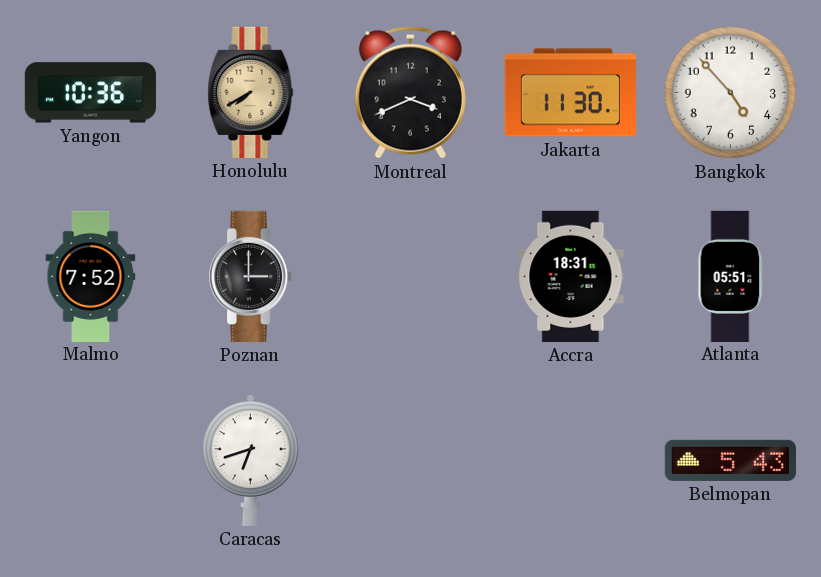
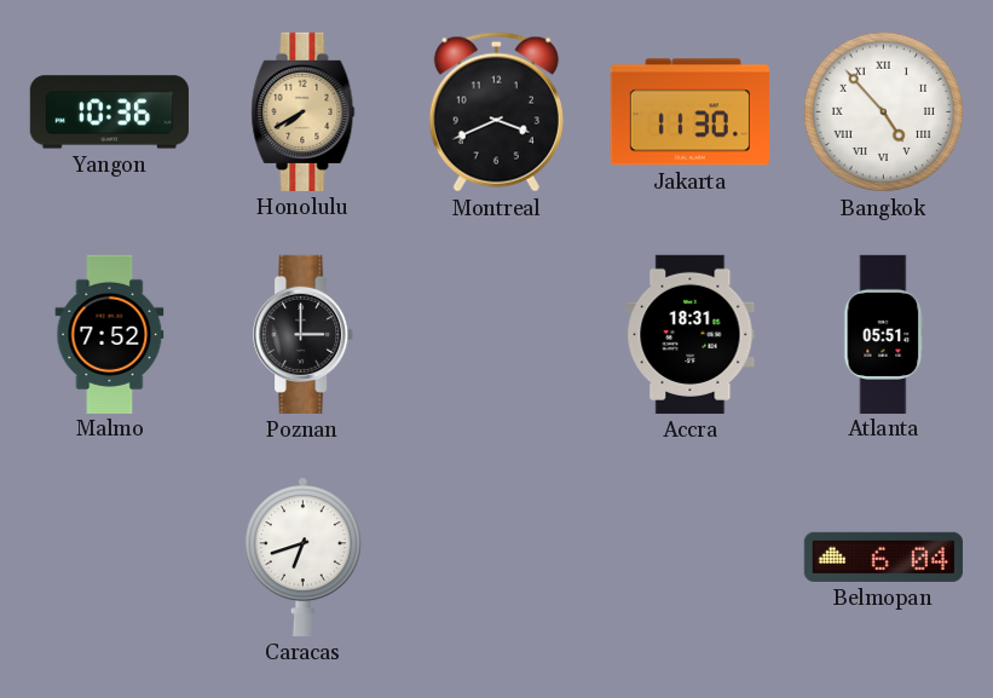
Bangkok numerals: Arabic -> Roman
Belmopan: 5:43 -> 6:04
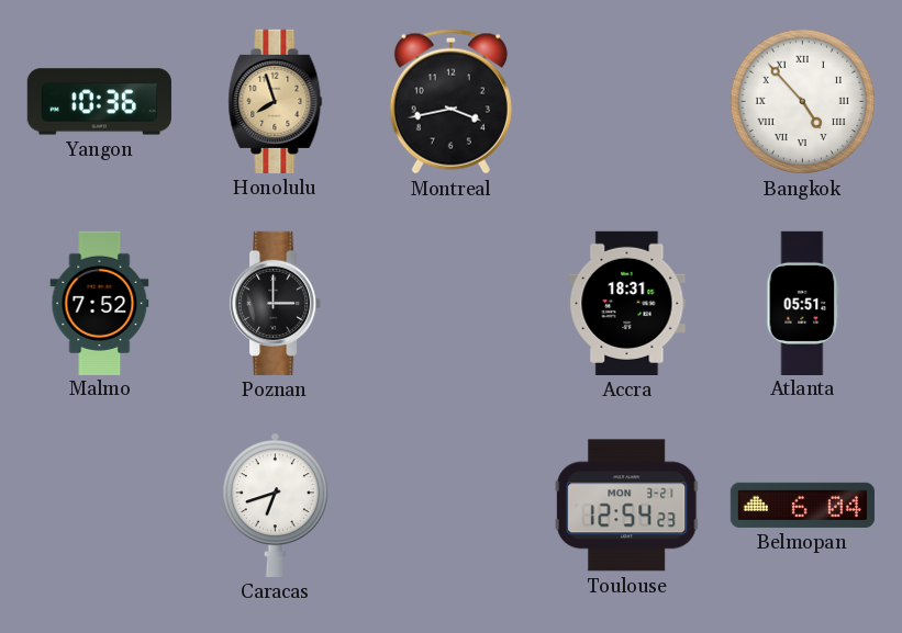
Honolulu: 7:40 -> 7:57
Montreal: 3:41 -> 3:43
Jakarta: 11:30 -> none
Toulouse: none -> 12:54
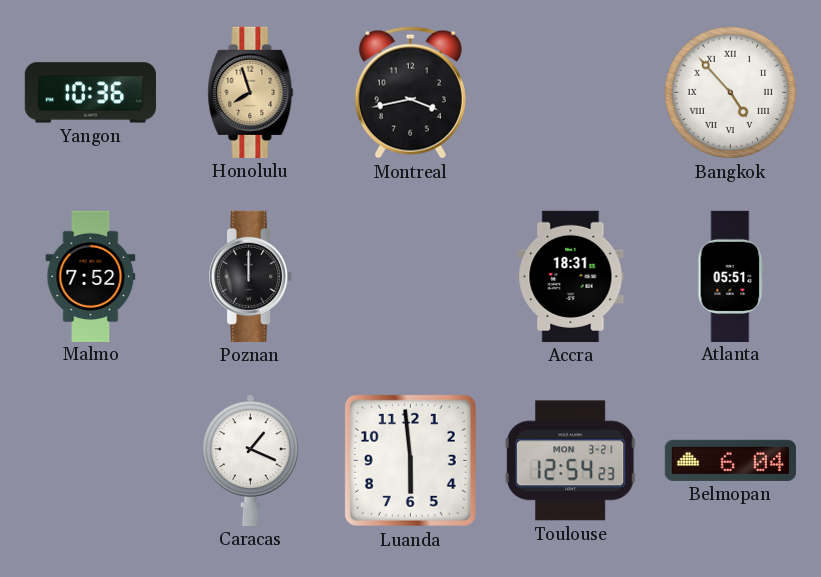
Poznan: 3:00 -> 12:00
Caracas: 6:42 -> 1:19
Luanda: none -> 5:59
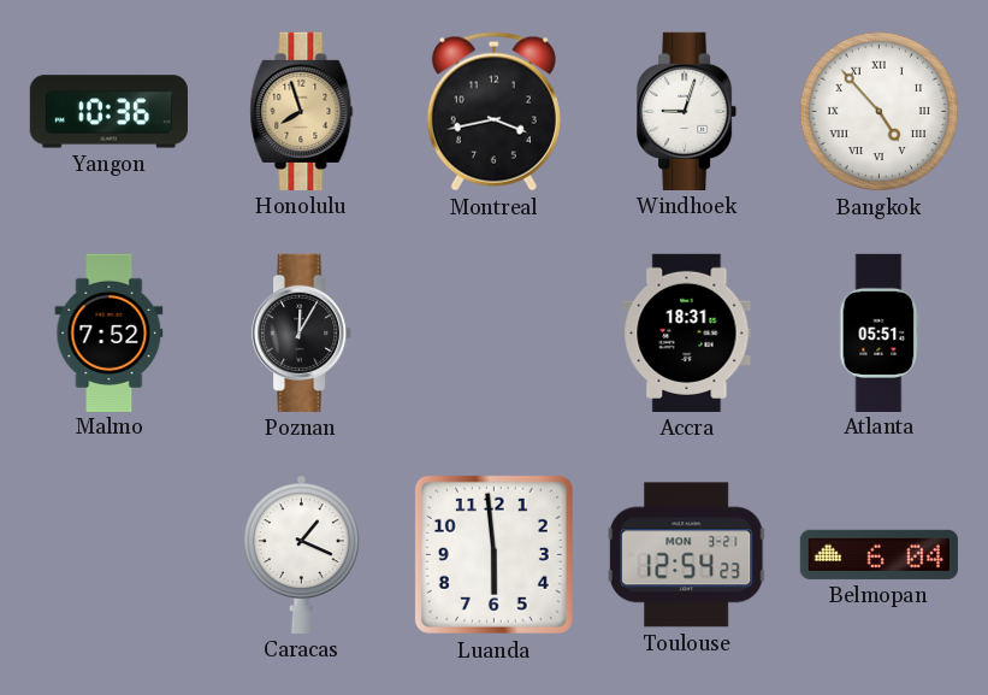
Windhoek: none -> 9:03
Poznan: 12:00 -> 12:05
